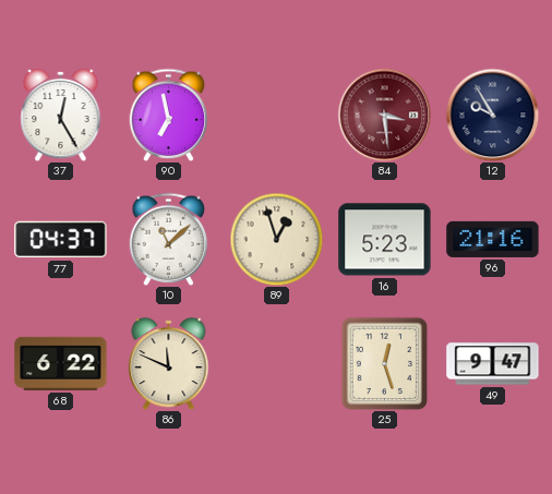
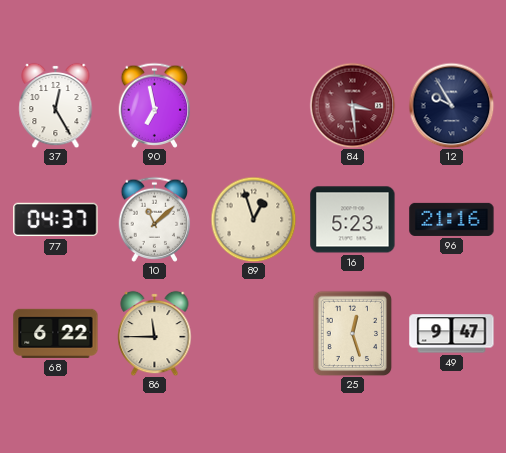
86: 11:49 -> 11:45
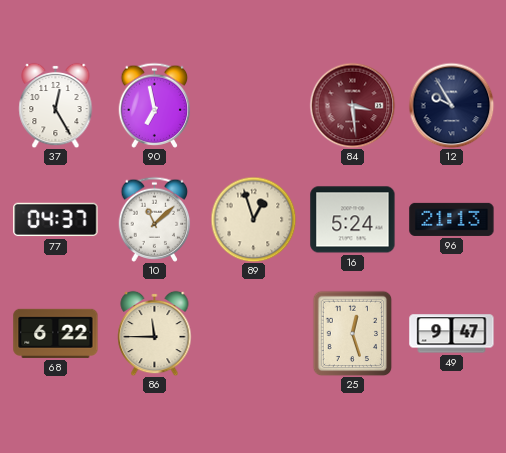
16: 5:23 -> 5:24
96: 21:16 -> 21:13
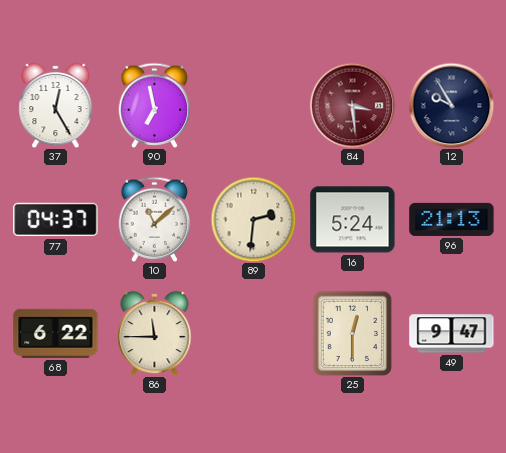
89: 12:57 -> 2:31
25: 12:27 -> 12:30
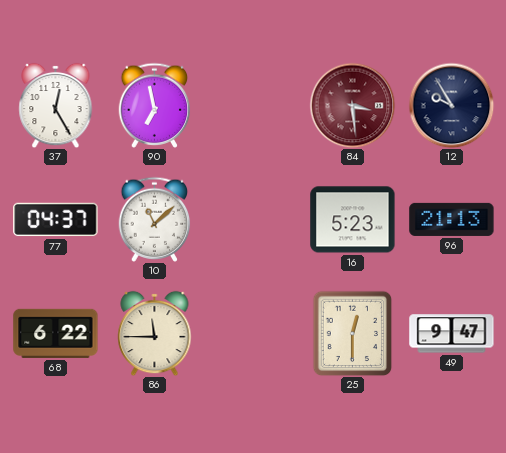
89: 2:31 -> none
16: 5:24 -> 5:23
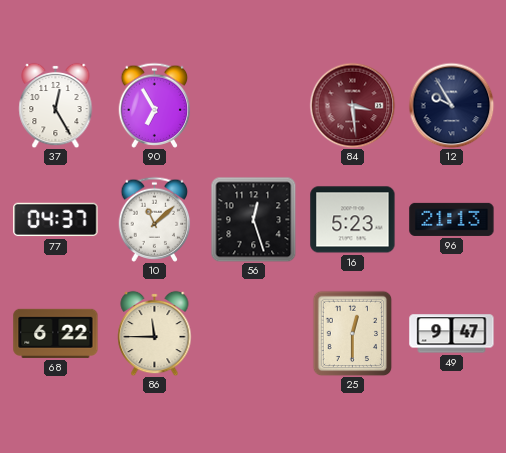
90: 6:58 -> 6:55
56: none -> 12:27
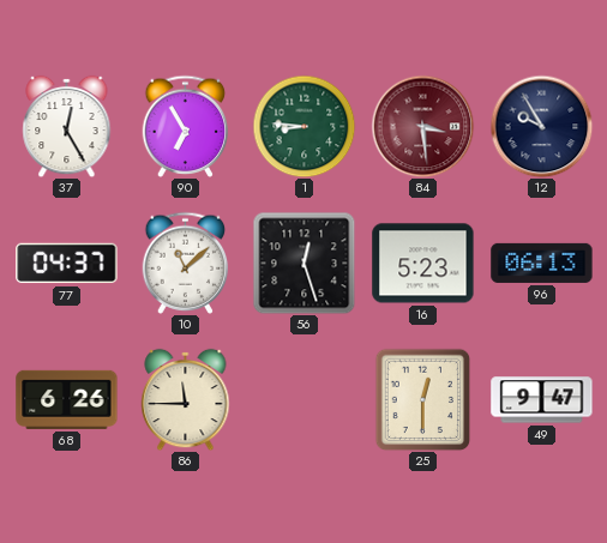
1: none -> 8:46
96: 21:13 -> 06:13
68: 6:22 -> 6:26
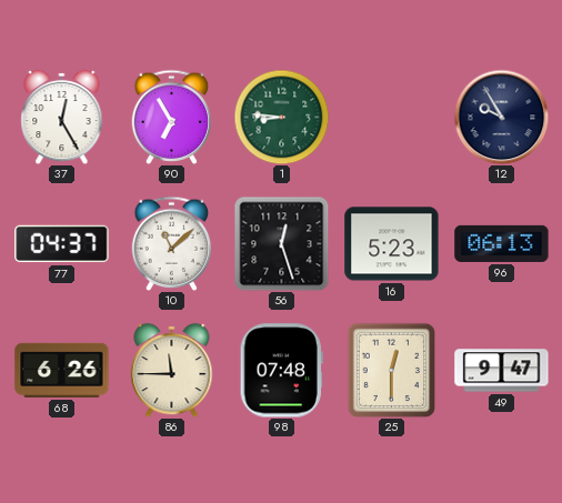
84: 3:29 -> none
98: none -> 07:48
